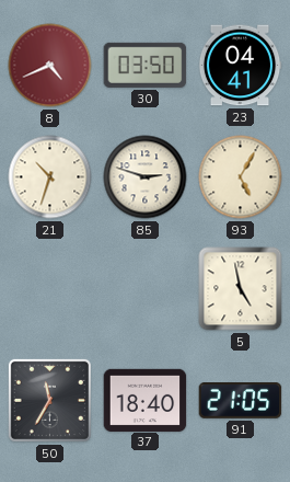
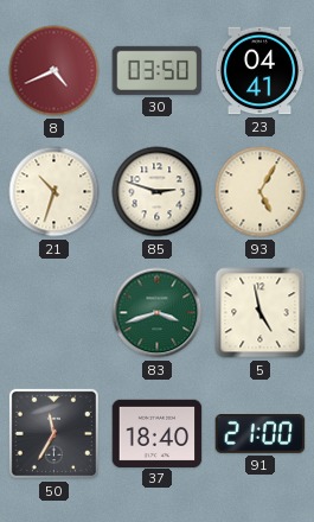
83: none -> 3:42
91: 21:05 -> 21:00
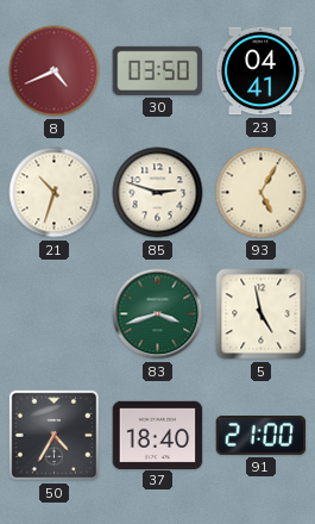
50: 11:35 -> 4:35
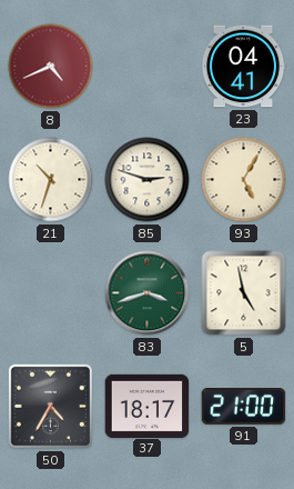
30: 03:50 -> none
37: 18:40 -> 18:17
